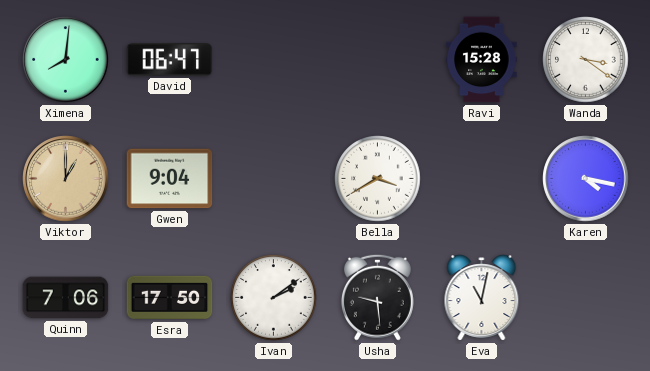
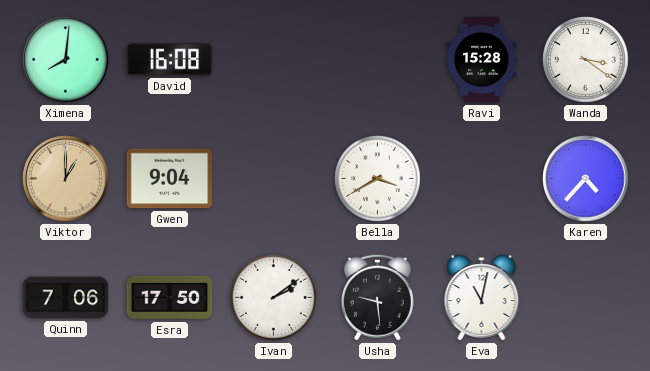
David: 06:47 -> 16:08
Karen: 4:17 -> 4:37
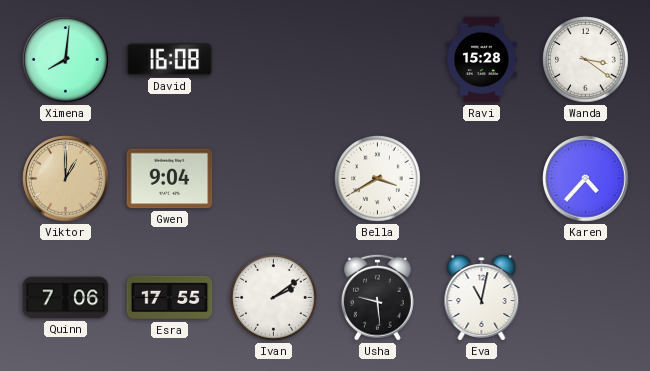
Esra: 17:50 -> 17:55
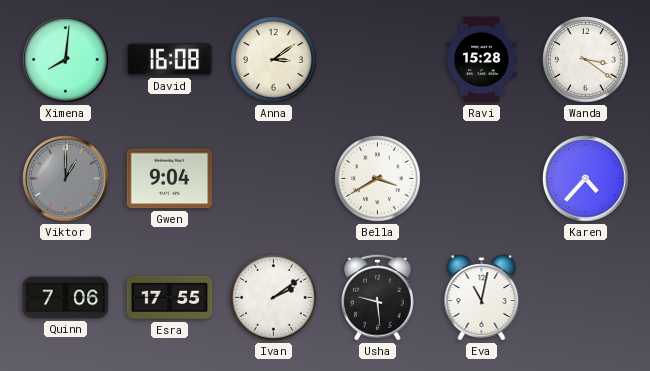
Anna: none -> 3:09
Viktor dial: champagne -> grey
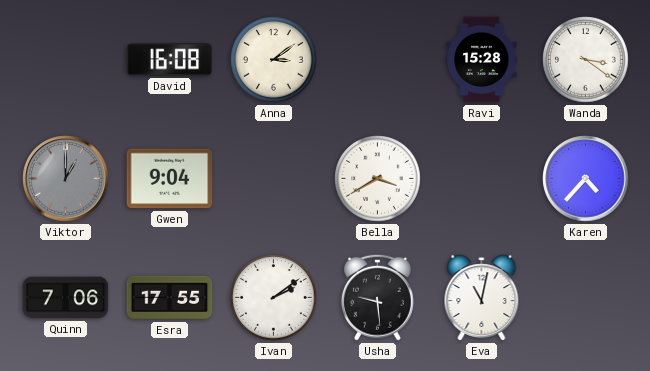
Ximena: 8:01 -> none
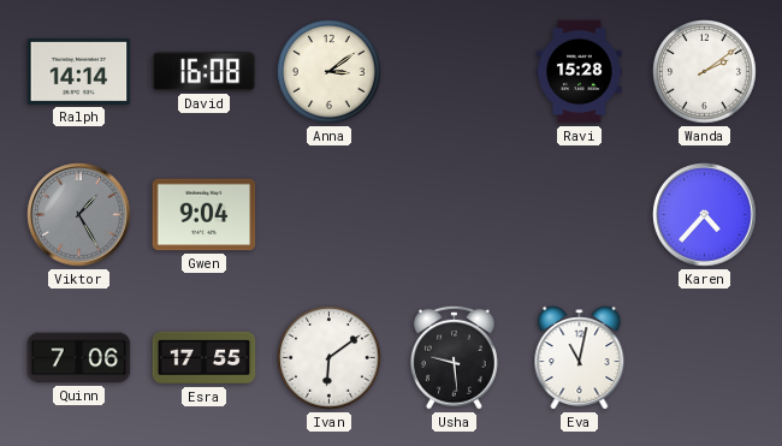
Ralph: none -> 14:14
Wanda: 3:21 -> 2:09
Viktor: 1:00 -> 1:25
Bella: 3:40 -> none
Ivan: 2:09 -> 6:09
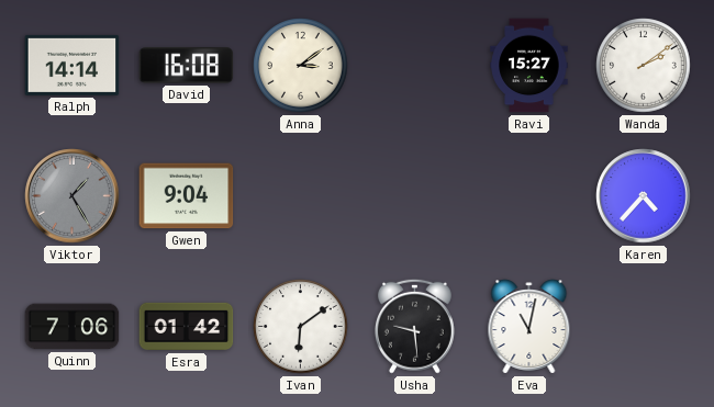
Ravi: 15:28 -> 15:27
Esra: 17:55 -> 01:42
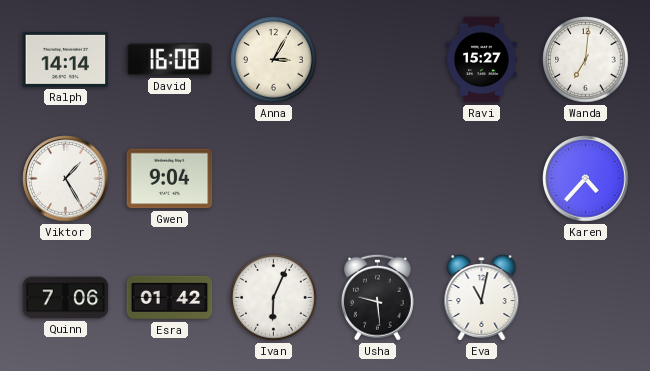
Anna: 3:09 -> 3:05
Wanda: 2:09 -> 7:01
Viktor dial: grey -> white
Ivan: 6:09 -> 6:04
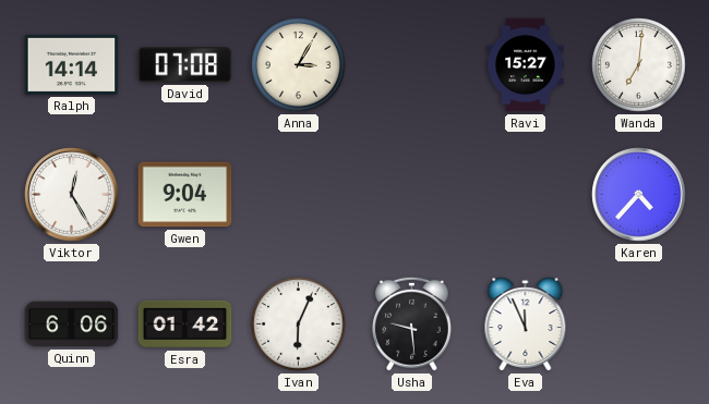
David: 16:08 -> 07:08
Viktor: 1:25 -> 12:25
Quinn: 7:06 -> 6:06
Eva: 11:02 -> 11:56
